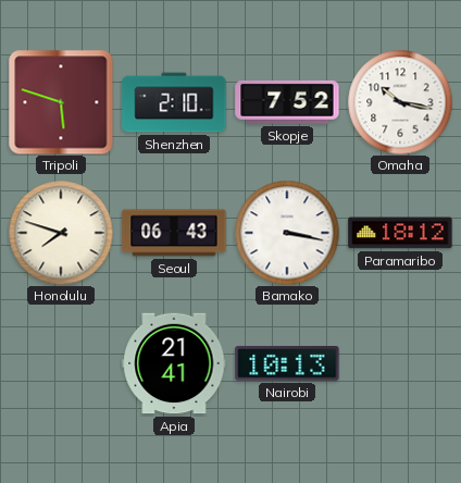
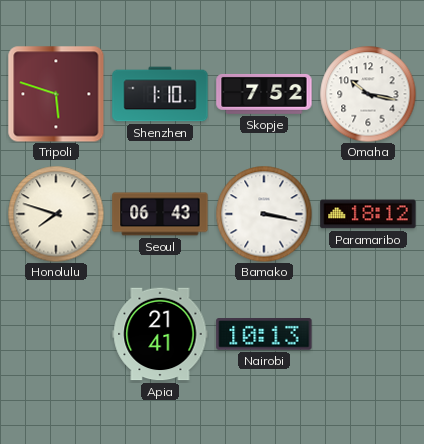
Shenzhen: 2:10 -> 1:10
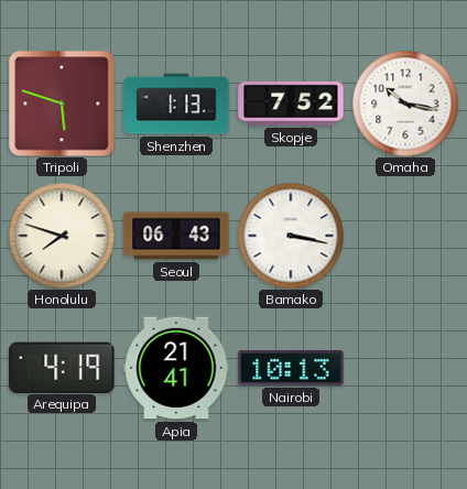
Shenzhen: 1:10 -> 1:13
Paramaribo: 18:12 -> none
Arequipa: none -> 4:19
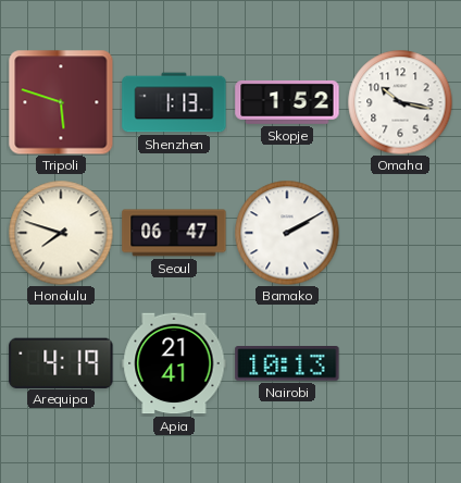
Skopje: 7:52 -> 1:52
Seoul: 06:43 -> 06:47
Bamako: 3:17 -> 2:10
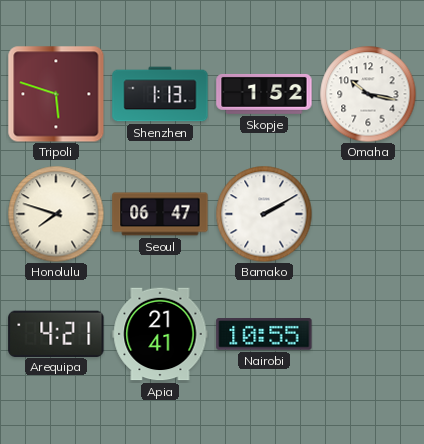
Arequipa: 4:19 -> 4:21
Nairobi: 10:13 -> 10:55
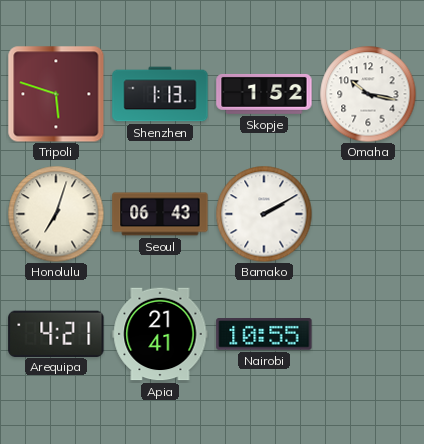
Honolulu: 7:48 -> 7:03
Seoul: 06:47 -> 06:43
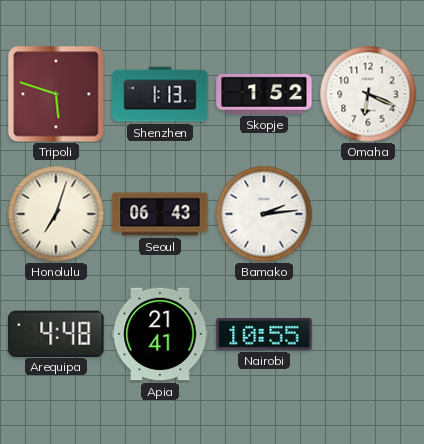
Omaha: 10:17 -> 6:19
Bamako: 2:10 -> 2:14
Arequipa: 4:21 -> 4:48
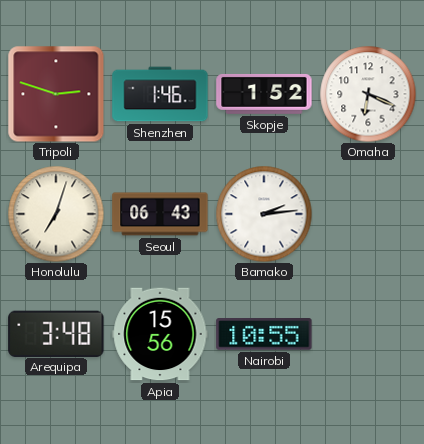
Tripoli: 5:48 -> 2:48
Shenzhen: 1:13 -> 1:46
Arequipa: 4:48 -> 3:48
Apia: 21:41 -> 15:56
